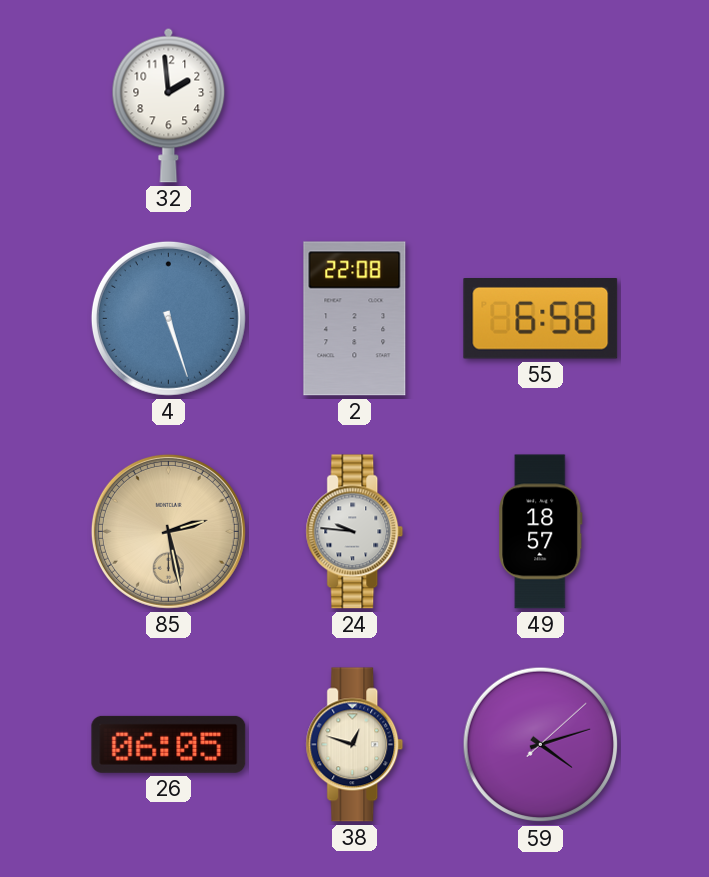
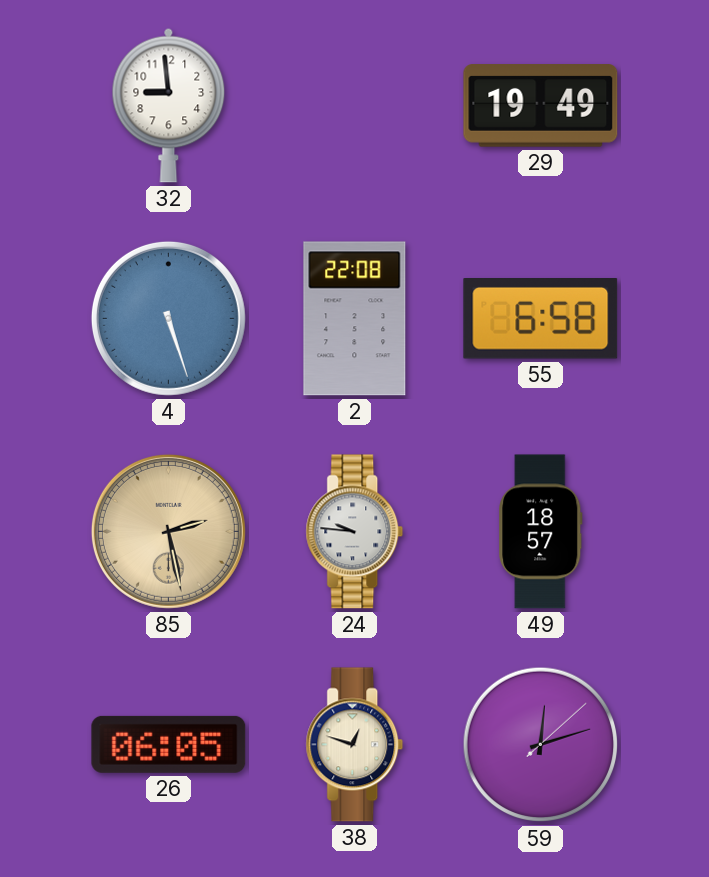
32: 1:59 -> 8:59
29: none -> 19:49
59: 4:12 -> 12:12
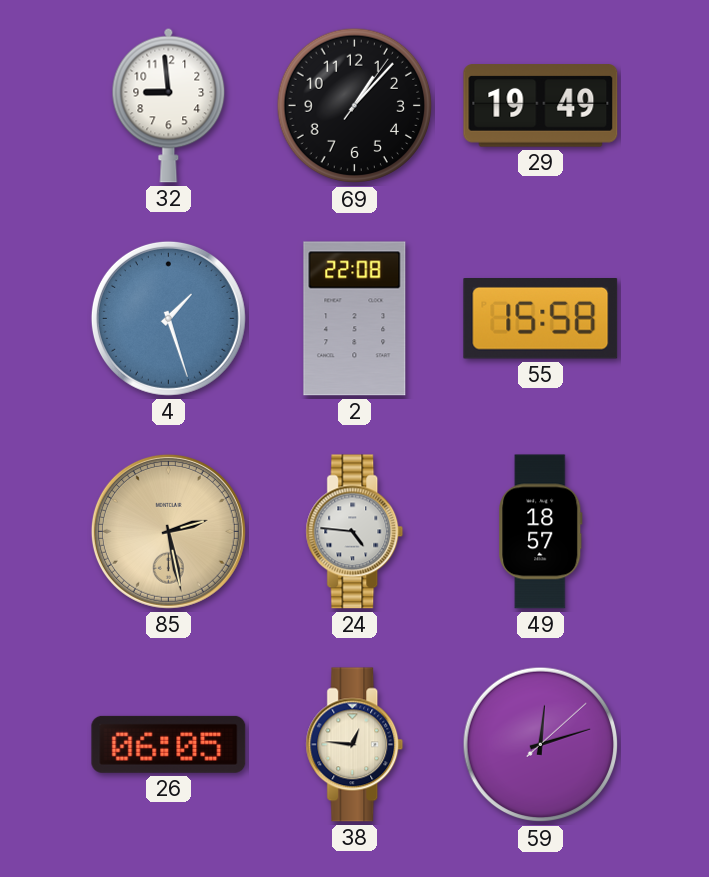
69: none -> 1:07
4: 5:27 -> 1:27
55: 6:58 -> 15:58
24: 9:46 -> 4:46
38: 12:48 -> 12:46
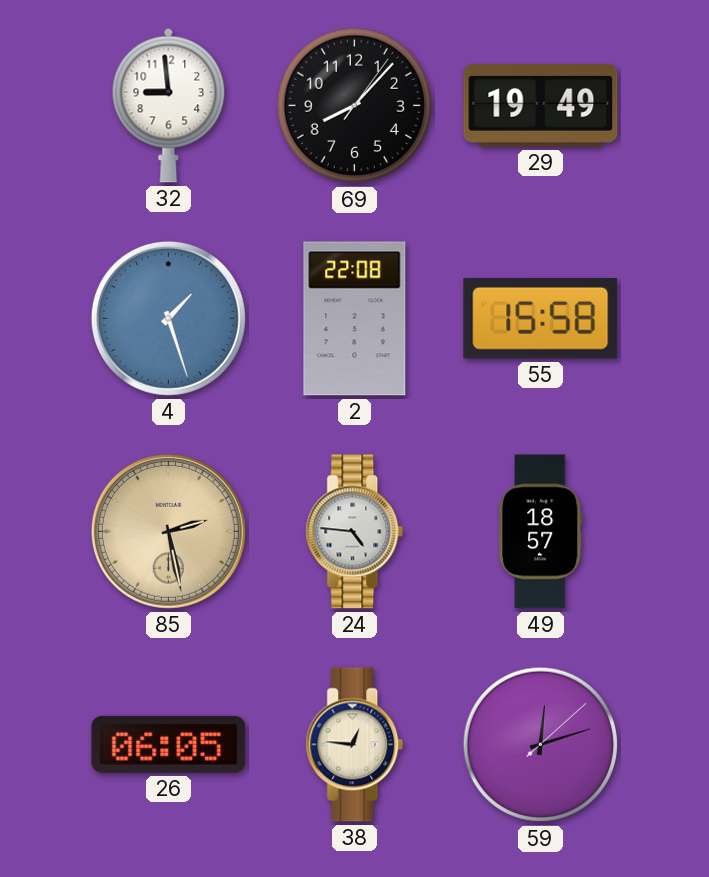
69: 1:07 -> 8:07
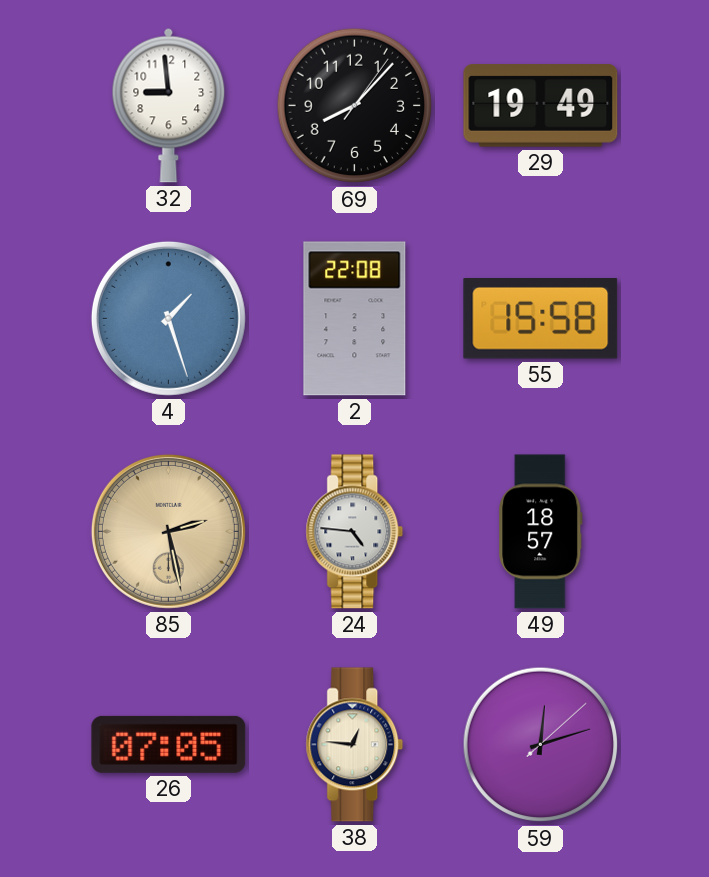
26: 06:05 -> 07:05
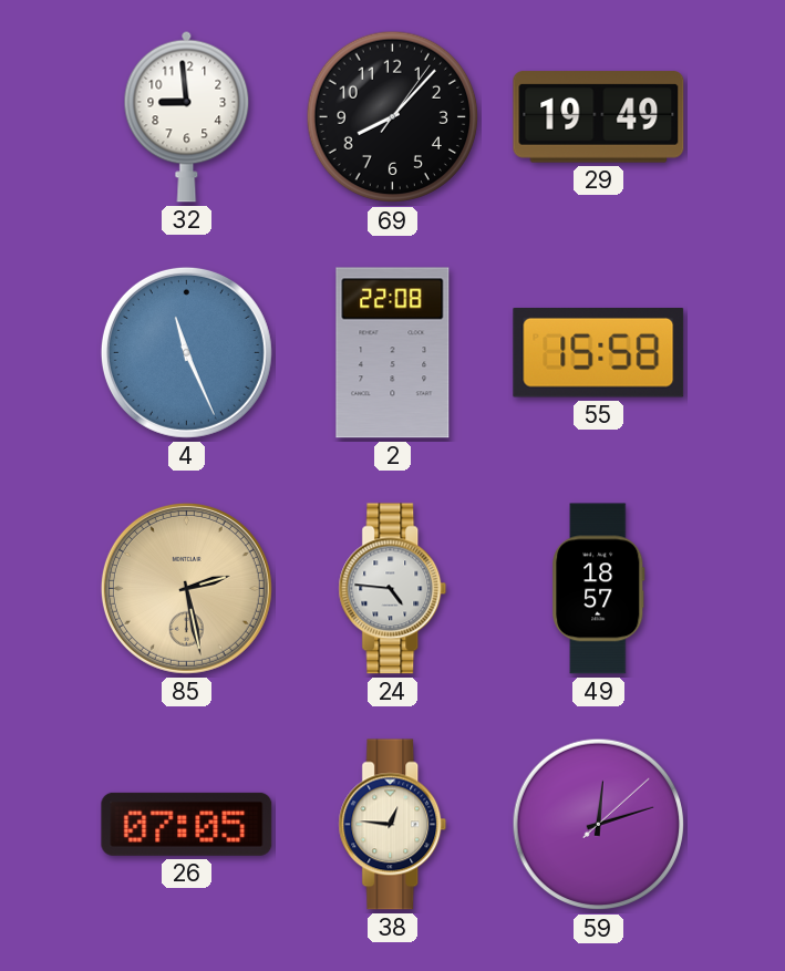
4: 1:27 -> 11:26
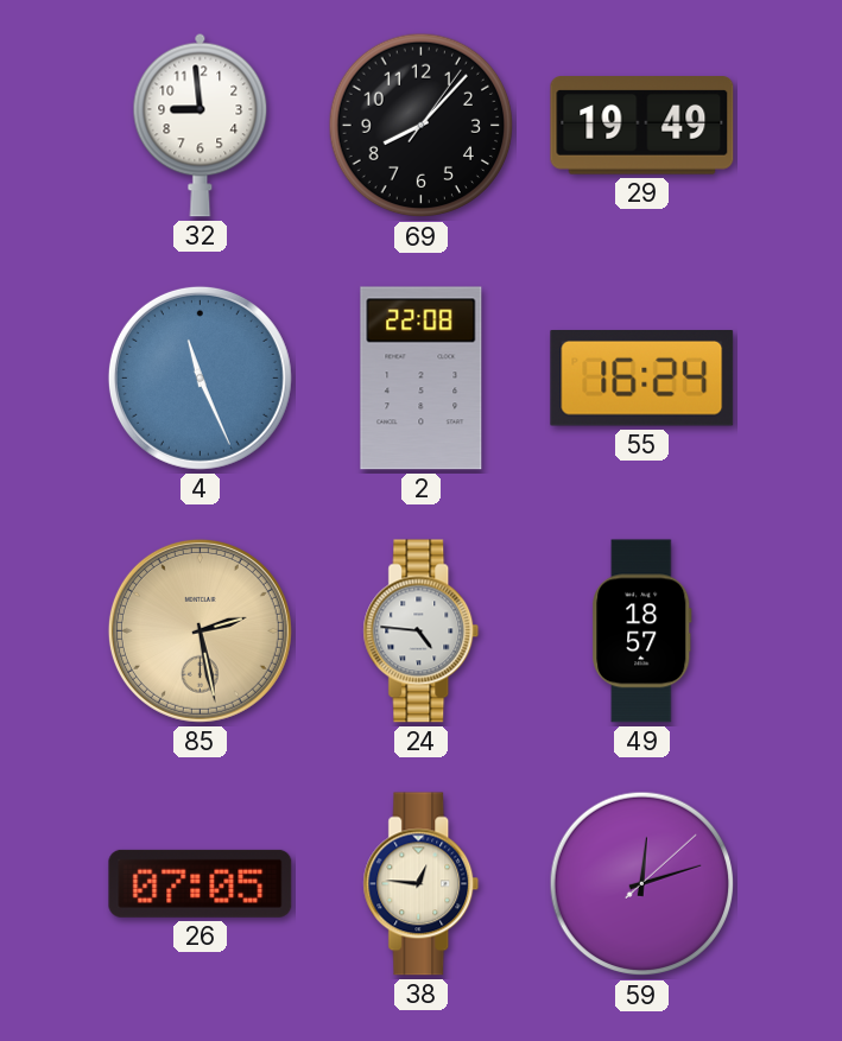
55: 15:58 -> 16:24
